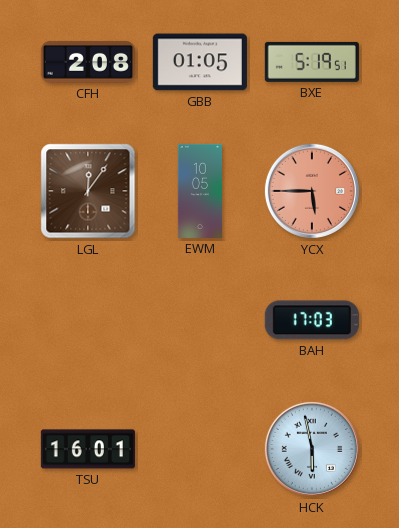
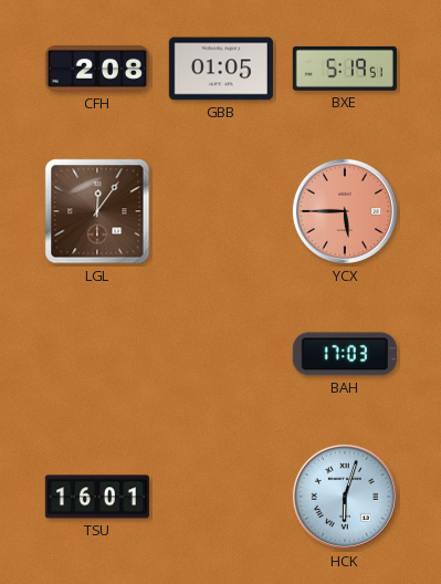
EWM: 10:05 -> none
HCK: 5:58 -> 6:03
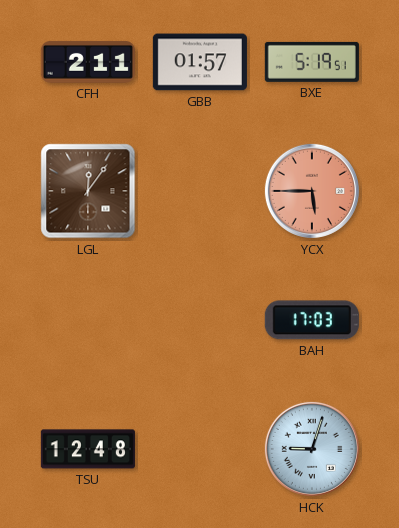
CFH: 2:08 -> 2:11
GBB: 01:05 -> 01:57
TSU: 16:01 -> 12:48
HCK: 6:03 -> 9:03
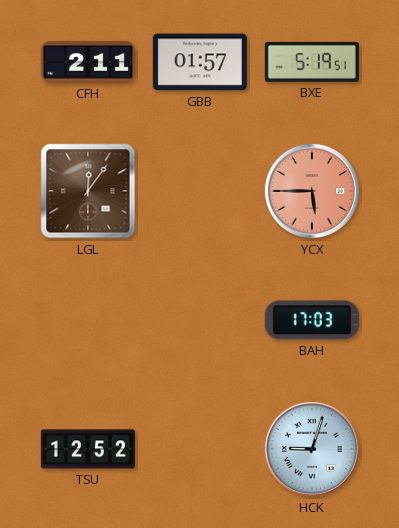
TSU: 12:48 -> 12:52
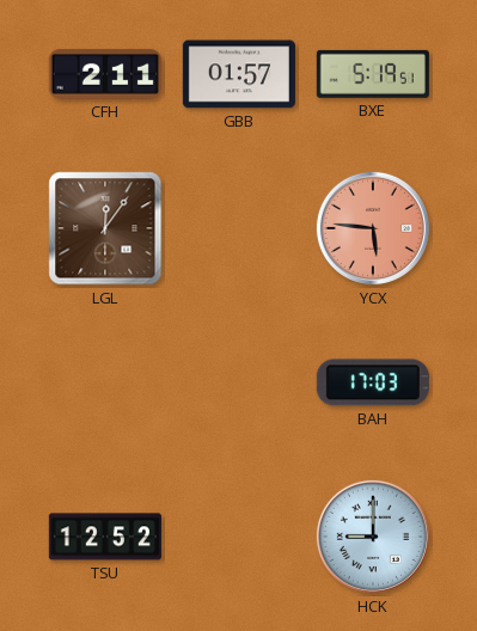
YCX: 5:45 -> 5:46
HCK: 9:03 -> 9:00
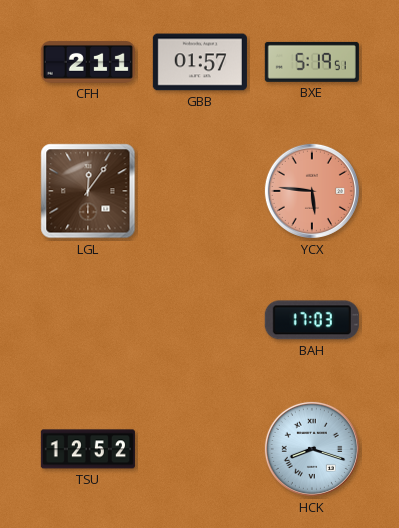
HCK: 9:00 -> 8:18
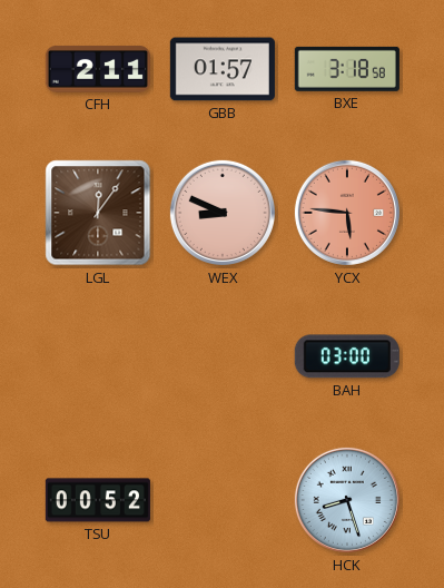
BXE: 5:19 -> 3:18
WEX: none -> 8:49
BAH: 17:03 -> 03:00
TSU: 12:52 -> 00:52
HCK: 8:18 -> 8:27
